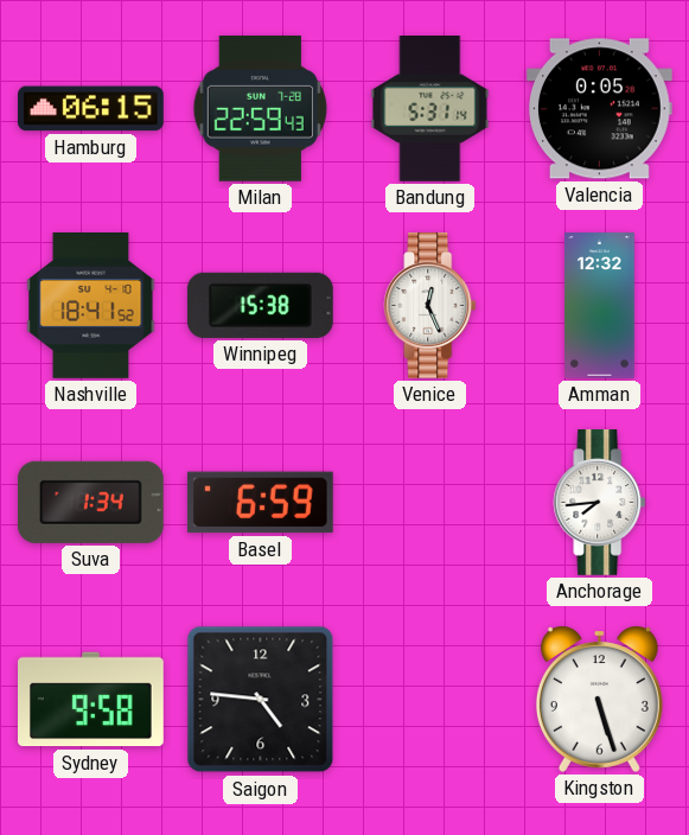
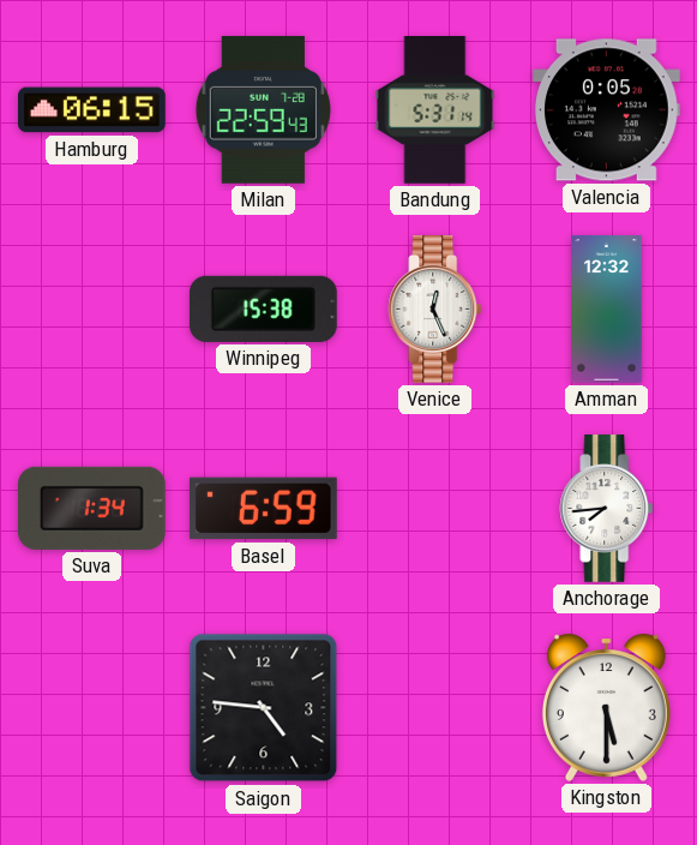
Nashville: 18:41 -> none
Sydney: 9:58 -> none
Kingston: 5:27 -> 5:30
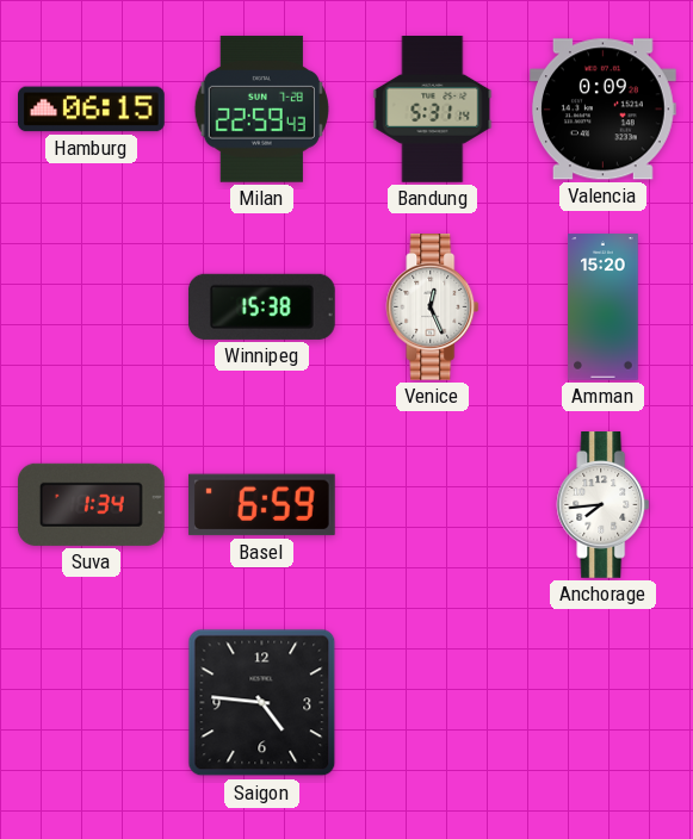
Valencia: 0:05 -> 0:09
Amman: 12:32 -> 15:20
Kingston: 5:30 -> none
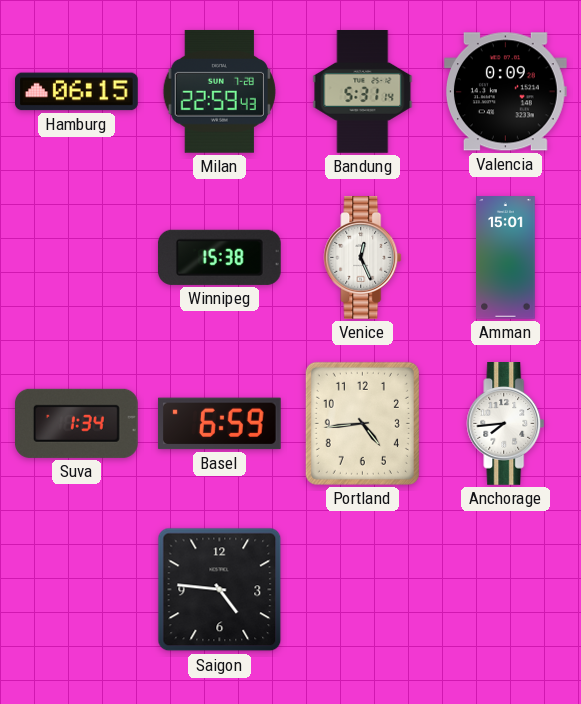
Amman: 15:20 -> 15:01
Portland: none -> 4:44
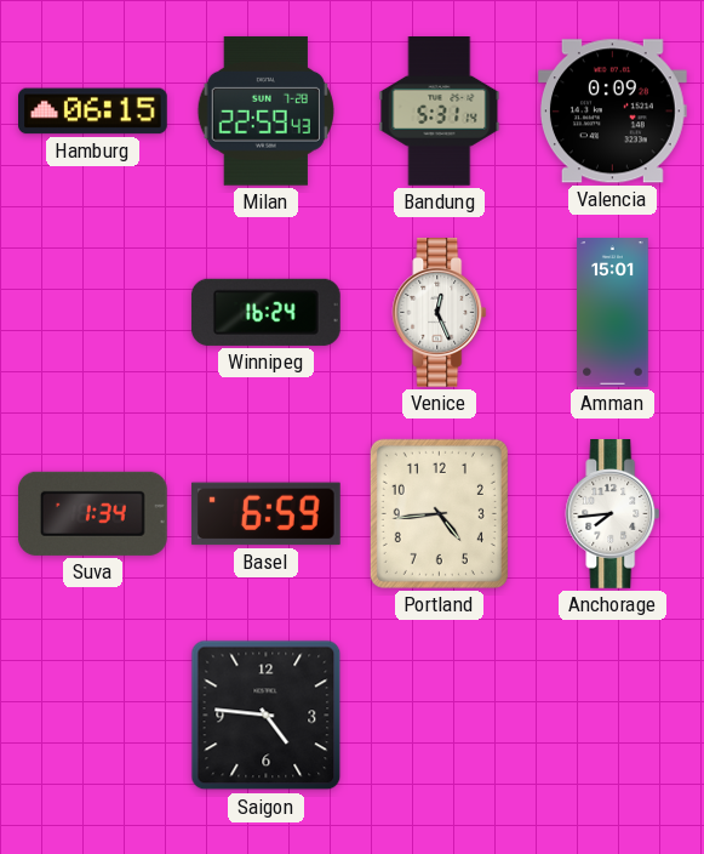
Winnipeg: 15:38 -> 16:24
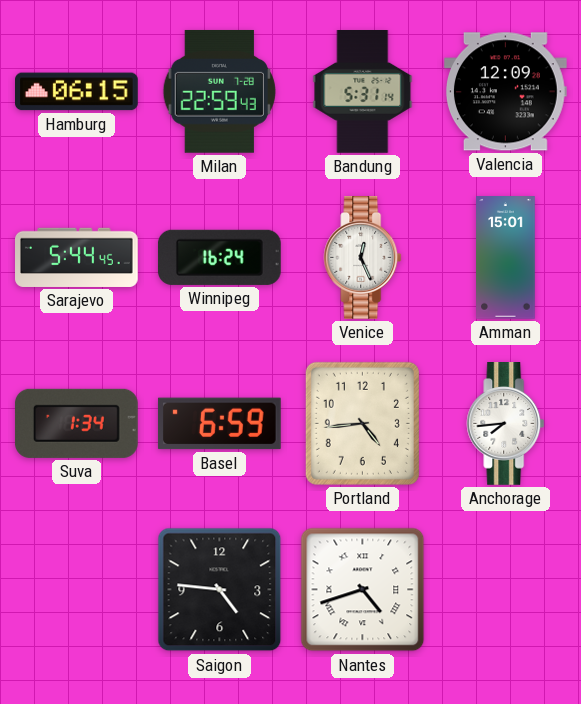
Valencia: 0:09 -> 12:09
Sarajevo: none -> 5:44
Nantes: none -> 4:42
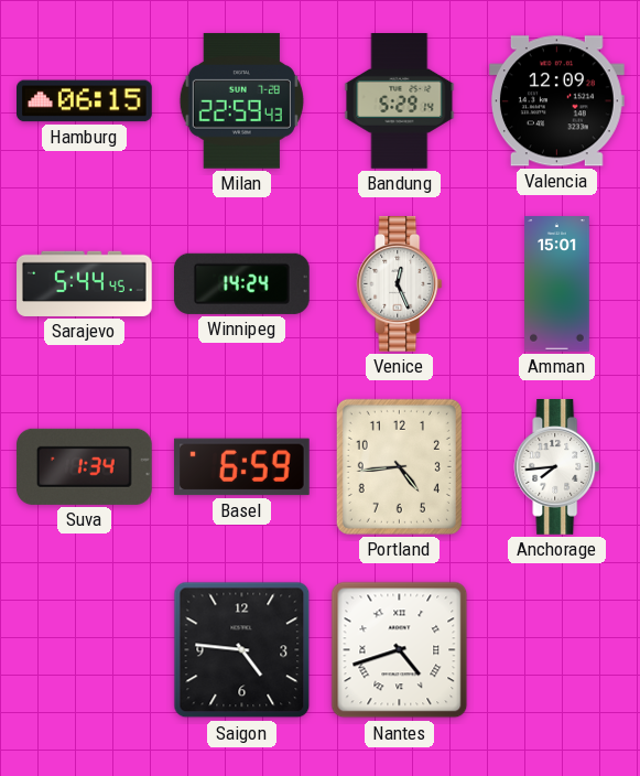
Bandung: 5:31 -> 5:29
Winnipeg: 16:24 -> 14:24
